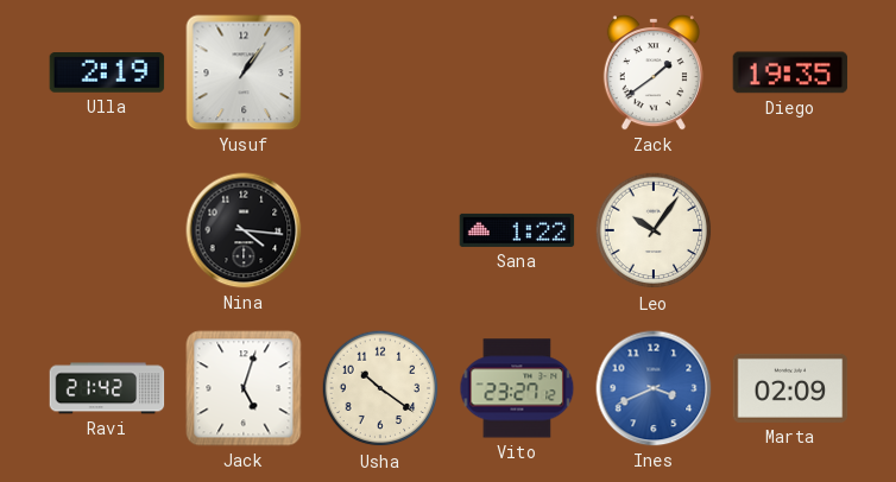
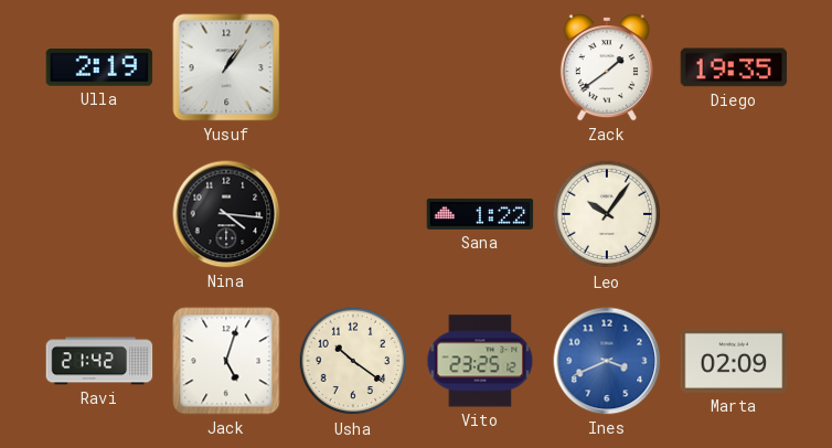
Vito: 23:27 -> 23:25
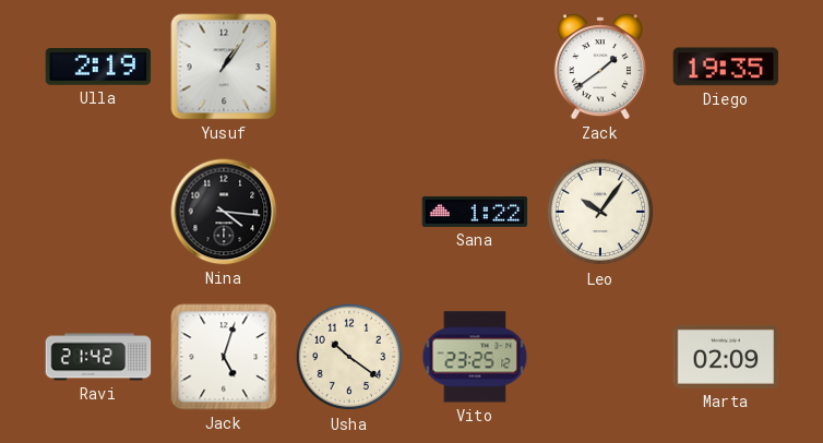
Ines: 3:41 -> none
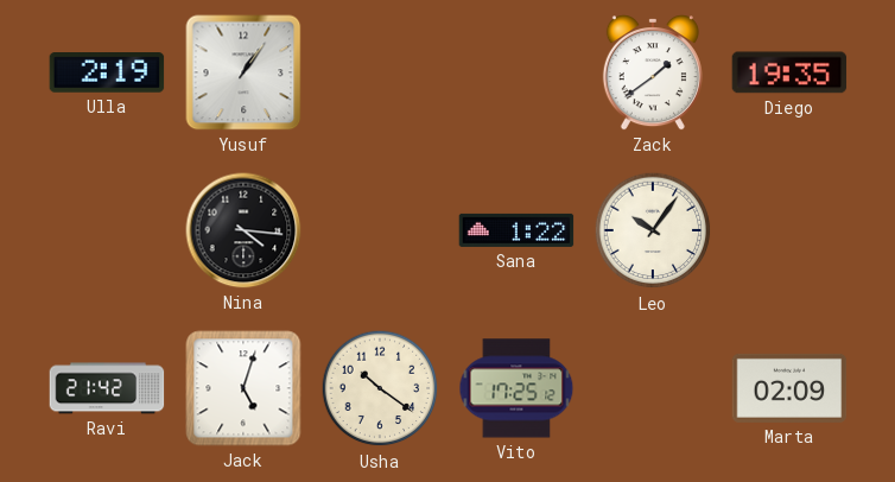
Vito: 23:25 -> 17:25
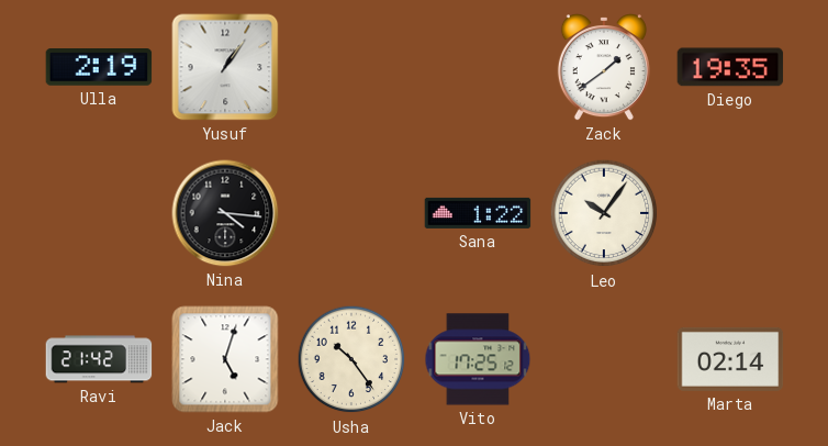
Usha: 10:21 -> 10:24
Marta: 02:09 -> 02:14
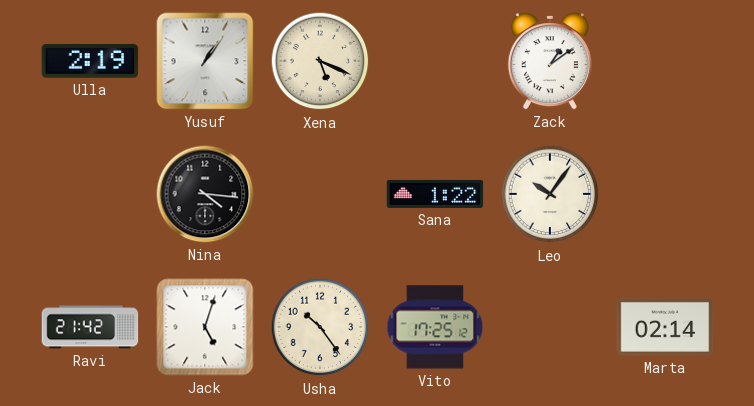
Xena: none -> 5:19
Zack: 1:39 -> 1:09
Diego: 19:35 -> none
